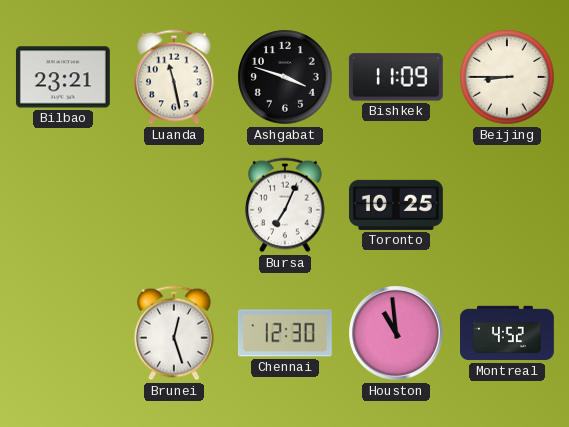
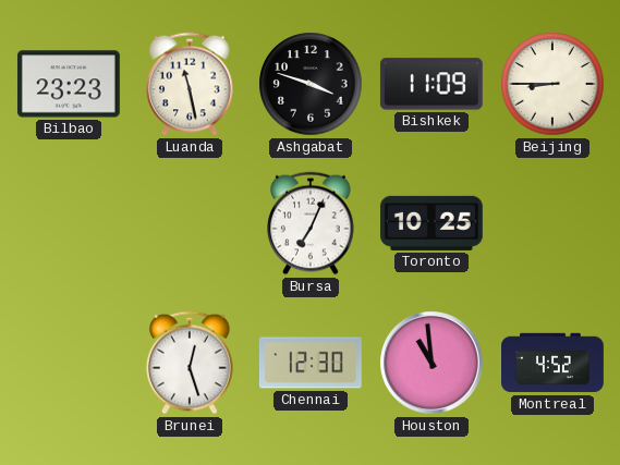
Bilbao: 23:21 -> 23:23
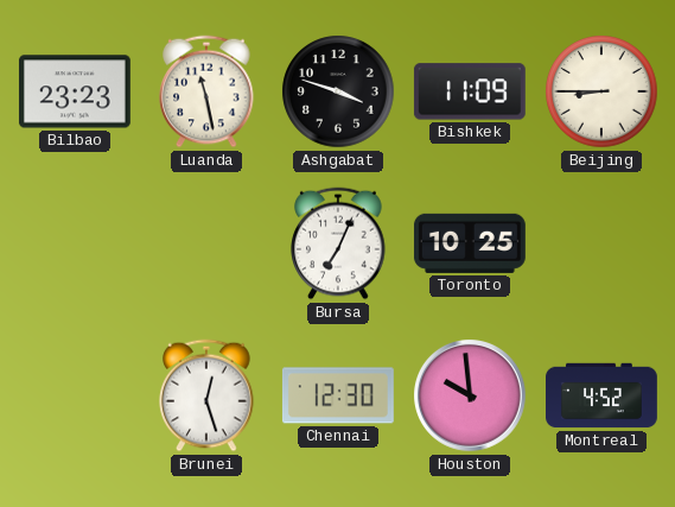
Houston: 10:59 -> 9:59
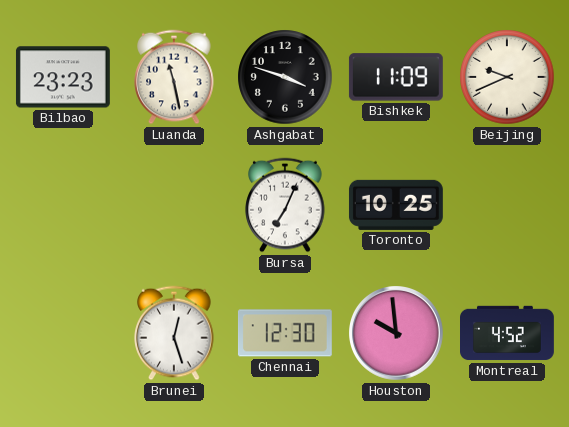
Beijing: 8:45 -> 9:41
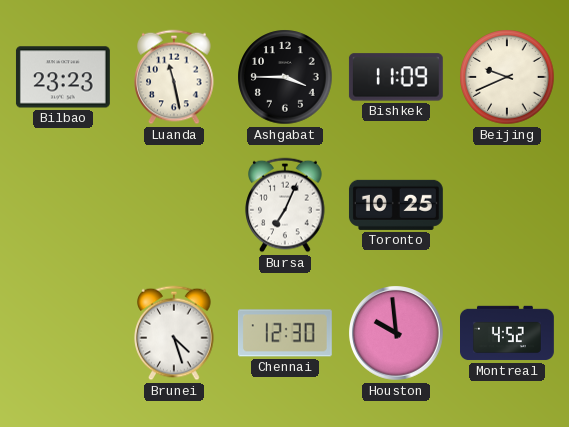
Ashgabat: 3:48 -> 3:45
Brunei: 12:27 -> 4:27
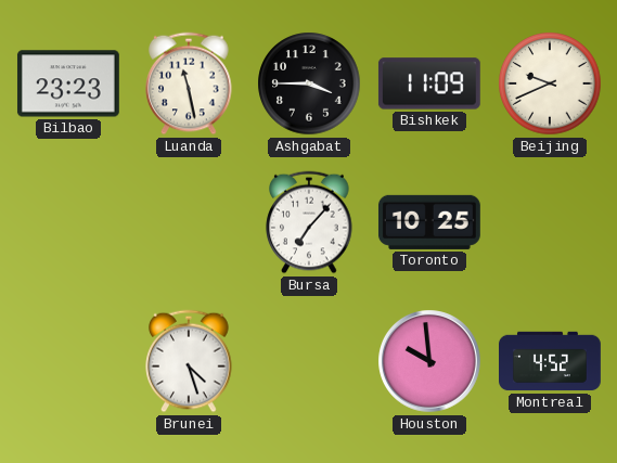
Bursa: 7:04 -> 7:07
Chennai: 12:30 -> none
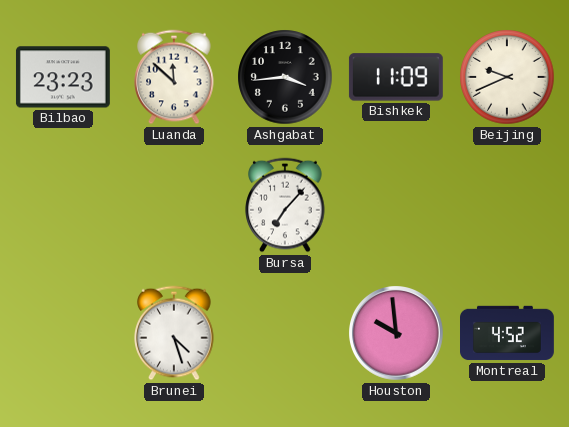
Luanda: 11:28 -> 11:52
Ashgabat: 3:45 -> 3:44
Toronto: 10:25 -> none
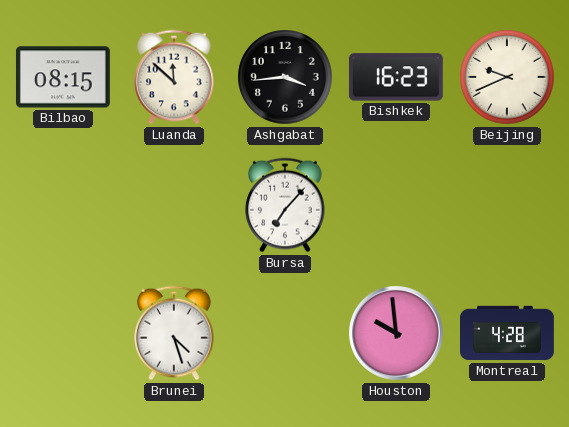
Bilbao: 23:23 -> 08:15
Bishkek: 11:09 -> 16:23
Montreal: 4:52 -> 4:28
